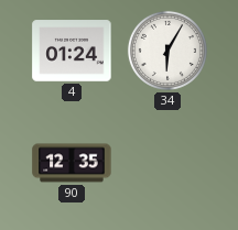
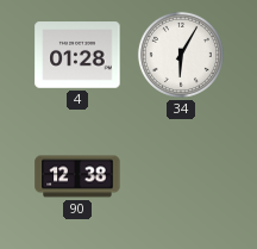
4: 01:24 -> 01:28
90: 12:35 -> 12:38
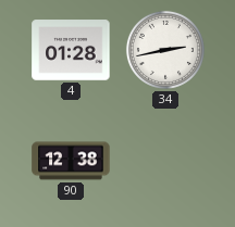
34: 6:05 -> 2:43
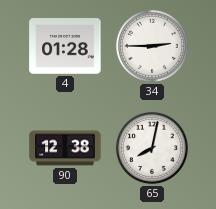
34: 2:43 -> 2:45
65: none -> 8:02
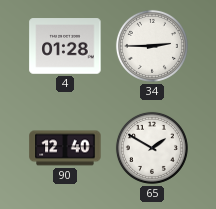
90: 12:38 -> 12:40
65: 8:02 -> 1:50
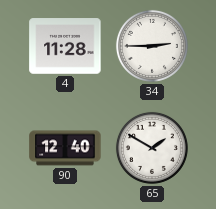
4: 01:28 -> 11:28
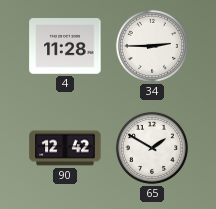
90: 12:40 -> 12:42
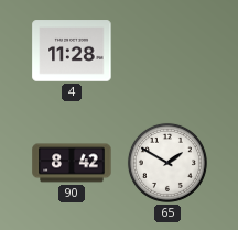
34: 2:45 -> none
90: 12:42 -> 8:42
